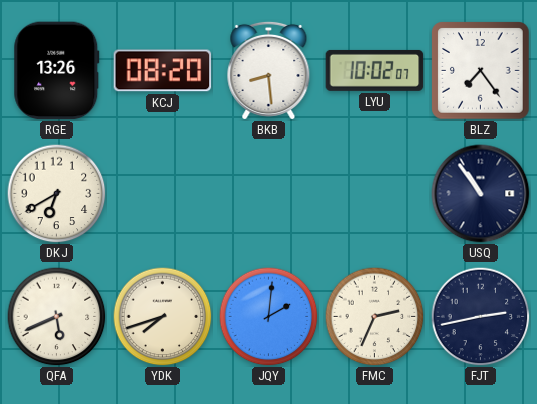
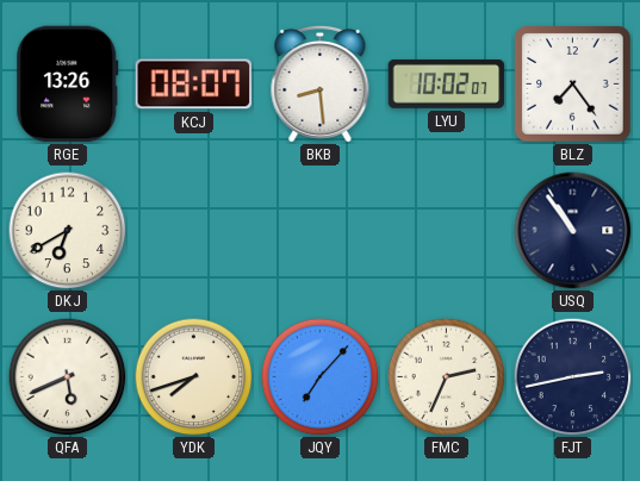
KCJ: 08:20 -> 08:07
JQY: 2:01 -> 7:07
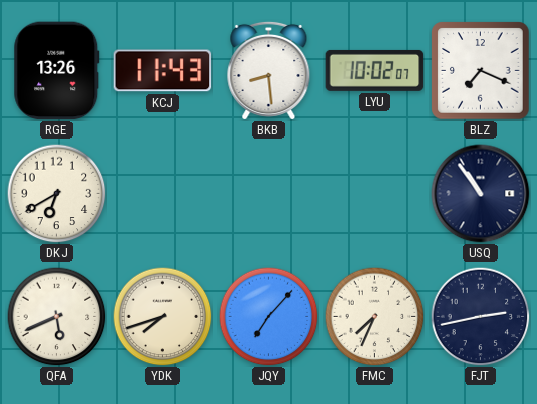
KCJ: 08:07 -> 11:43
BLZ: 7:24 -> 7:19
FMC: 2:34 -> 7:34
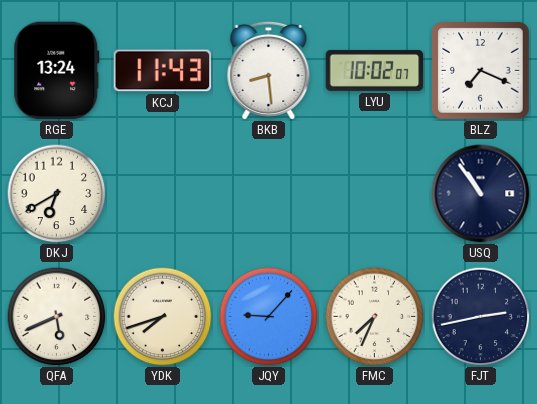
RGE: 13:26 -> 13:24
JQY: 7:07 -> 9:07
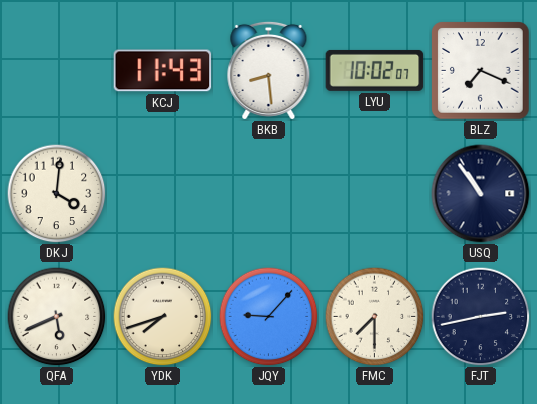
RGE: 13:24 -> none
DKJ: 6:40 -> 4:01
FMC: 7:34 -> 7:30
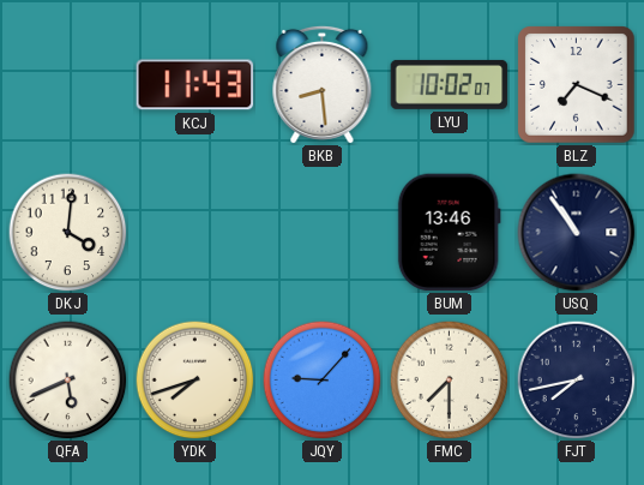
BUM: none -> 13:46
FJT: 2:43 -> 7:43
